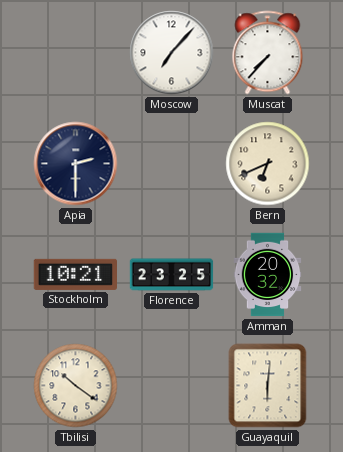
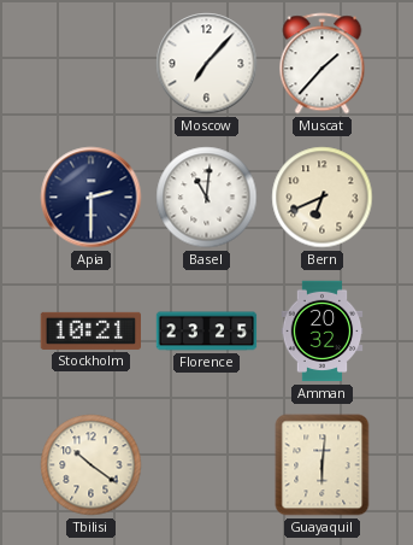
Muscat: 7:37 -> 1:37
Basel: none -> 11:01
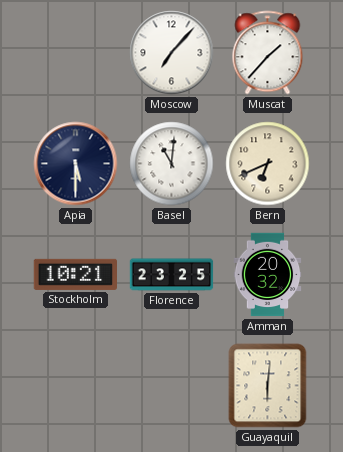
Apia: 2:30 -> 5:30
Tbilisi: 10:21 -> none
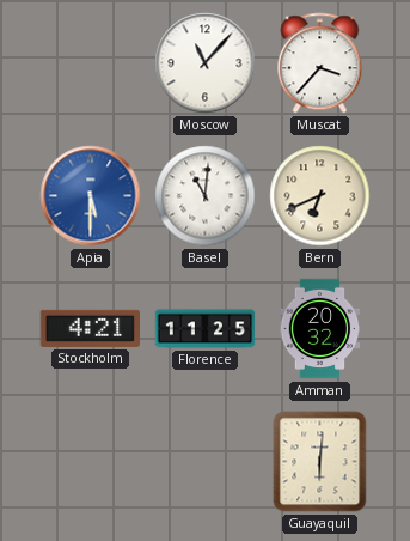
Moscow: 7:07 -> 11:07
Muscat: 1:37 -> 3:37
Apia dial: navy -> blue
Stockholm: 10:21 -> 4:21
Florence: 23:25 -> 11:25
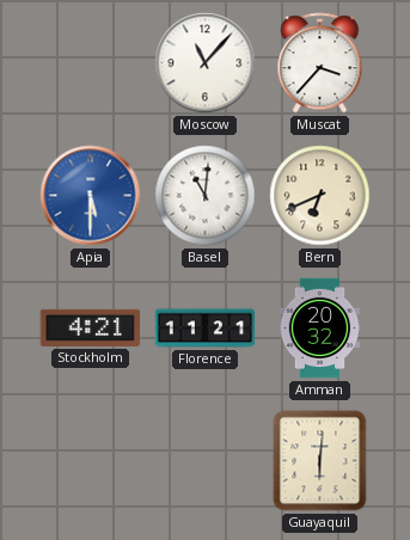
Florence: 11:25 -> 11:21
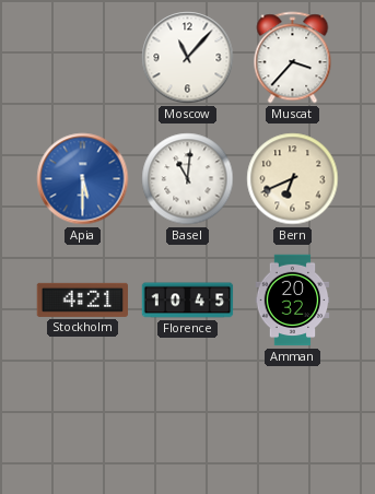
Florence: 11:21 -> 10:45
Guayaquil: 6:01 -> none
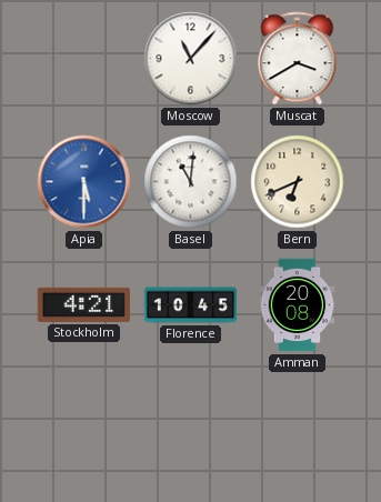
Muscat: 3:37 -> 3:40
Amman: 20:32 -> 20:08
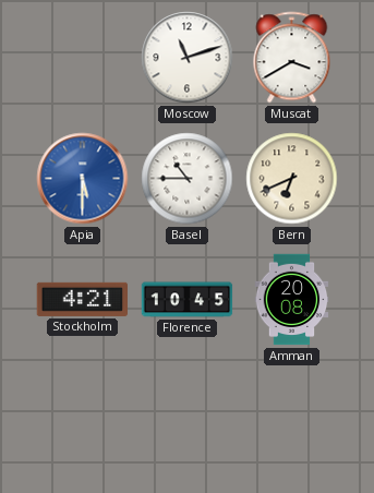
Moscow: 11:07 -> 11:12
Basel: 11:01 -> 10:45
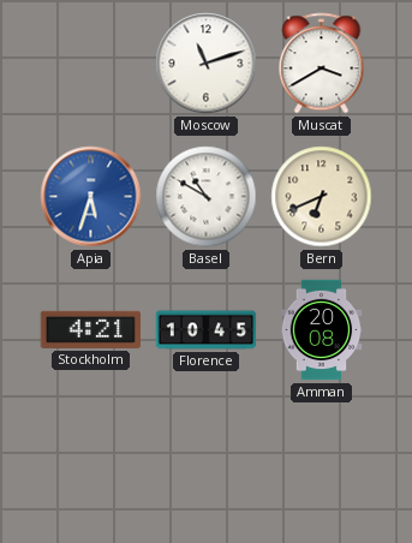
Apia: 5:30 -> 5:33
Basel: 10:45 -> 10:50
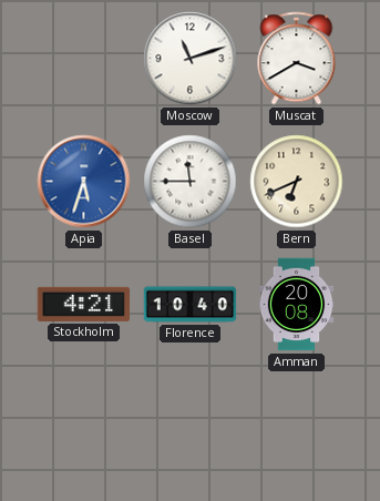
Basel: 10:50 -> 11:45
Florence: 10:45 -> 10:40
